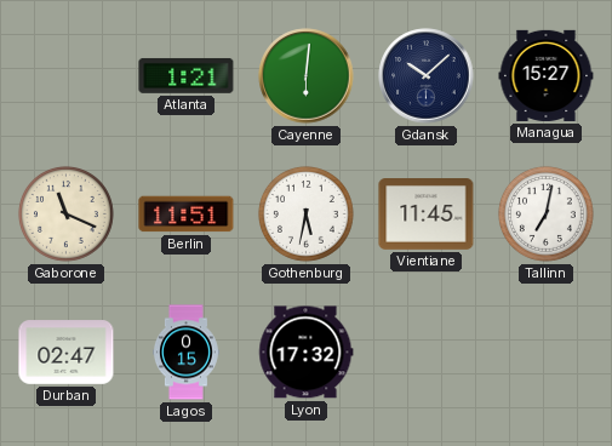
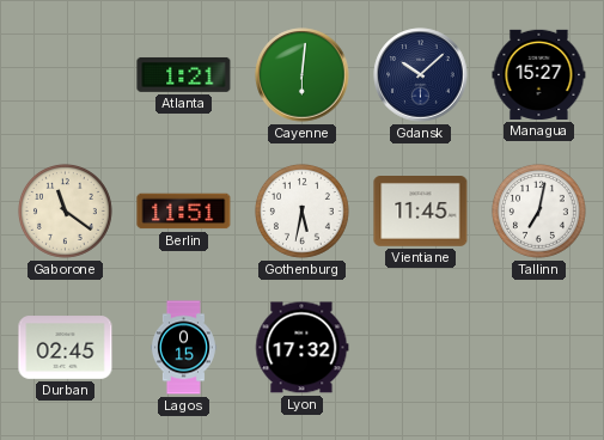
Gaborone: 11:19 -> 11:21
Durban: 02:47 -> 02:45
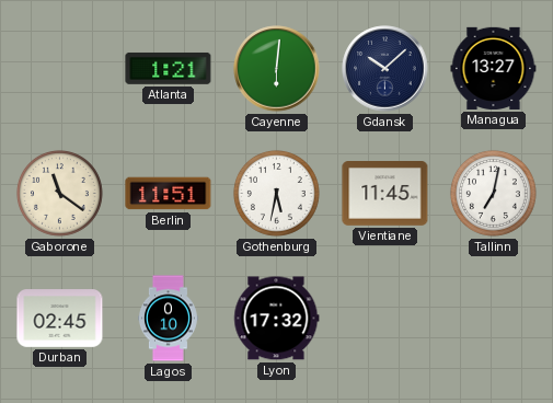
Managua: 15:27 -> 13:27
Lagos: 0:15 -> 0:10
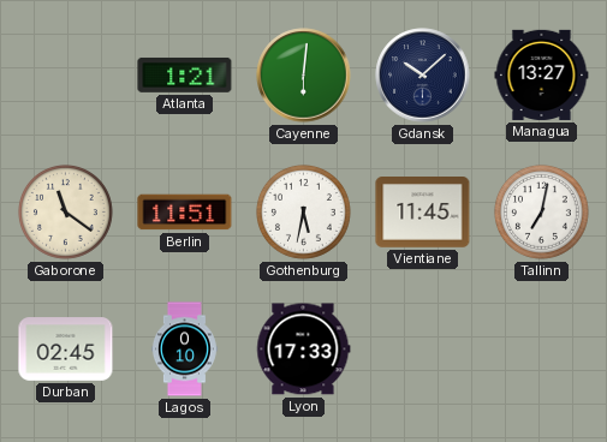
Lyon: 17:32 -> 17:33
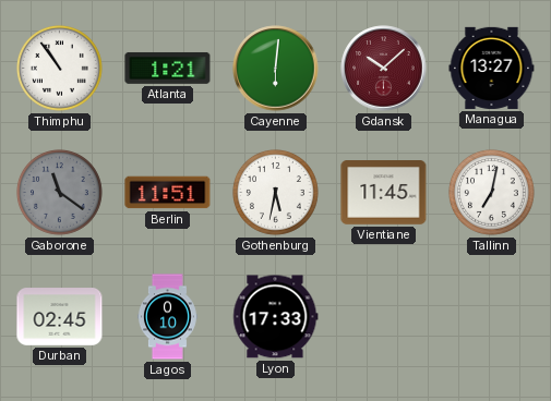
Thimphu: none -> 10:54
Gdansk dial: navy -> burgundy
Gaborone dial: cream -> grey
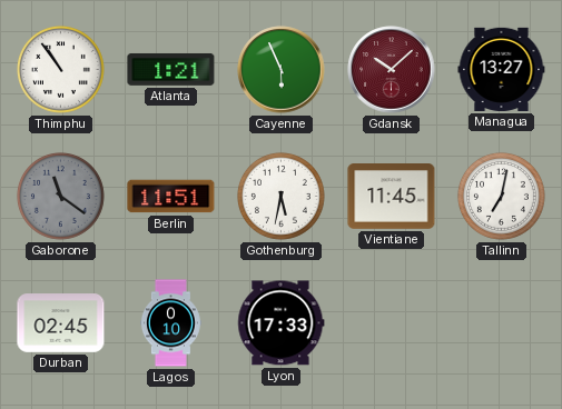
Cayenne: 6:01 -> 5:56
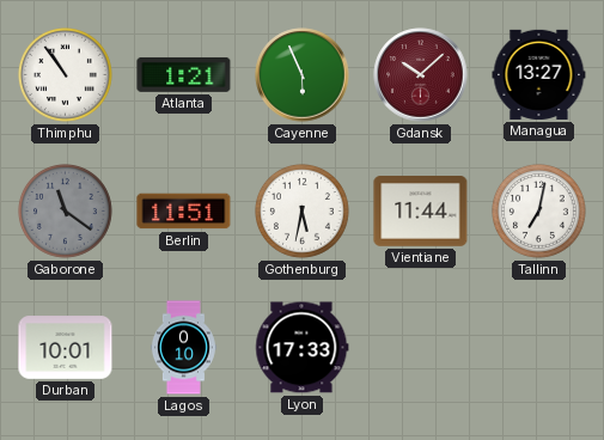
Vientiane: 11:45 -> 11:44
Durban: 02:45 -> 10:01
